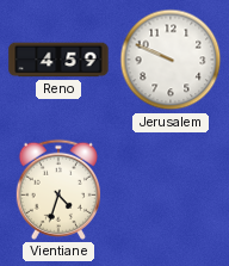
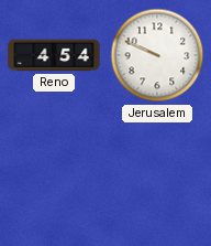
Reno: 4:59 -> 4:54
Vientiane: 4:33 -> none
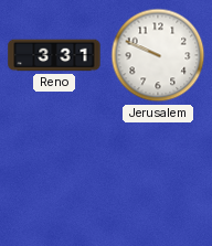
Reno: 4:54 -> 3:31
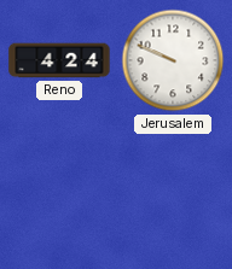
Reno: 3:31 -> 4:24
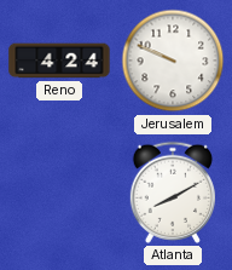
Atlanta: none -> 8:10
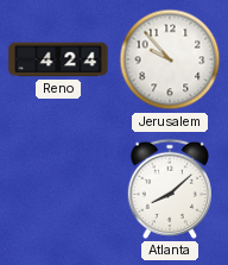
Jerusalem: 9:49 -> 9:53
Atlanta: 8:10 -> 8:08
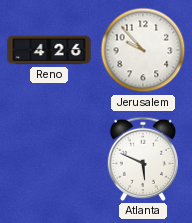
Reno: 4:24 -> 4:26
Atlanta: 8:08 -> 5:49
